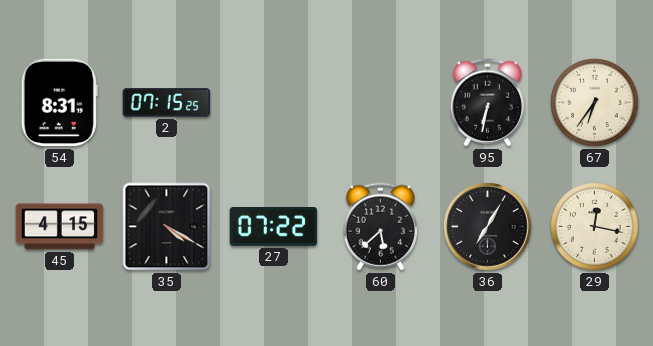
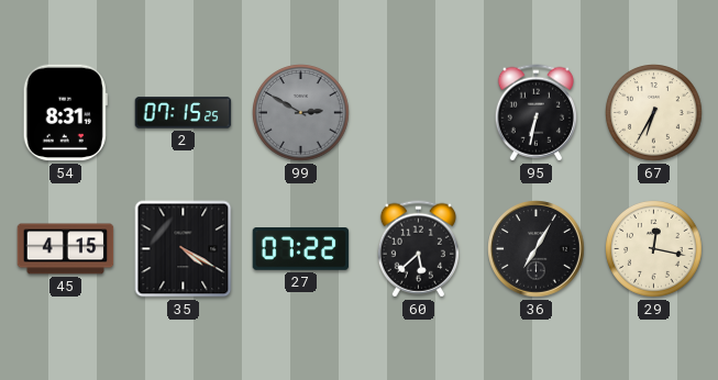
99: none -> 2:50
67: 6:36 -> 6:35
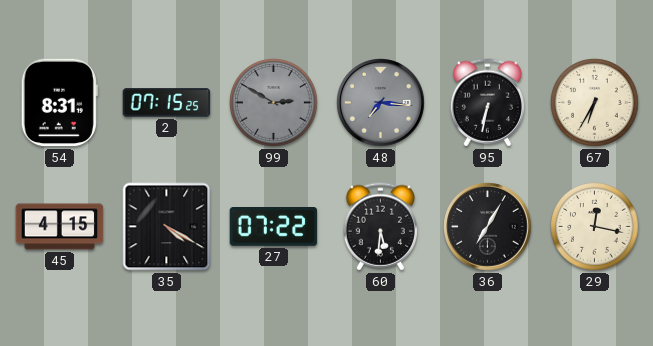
48: none -> 7:16
60: 5:38 -> 5:31
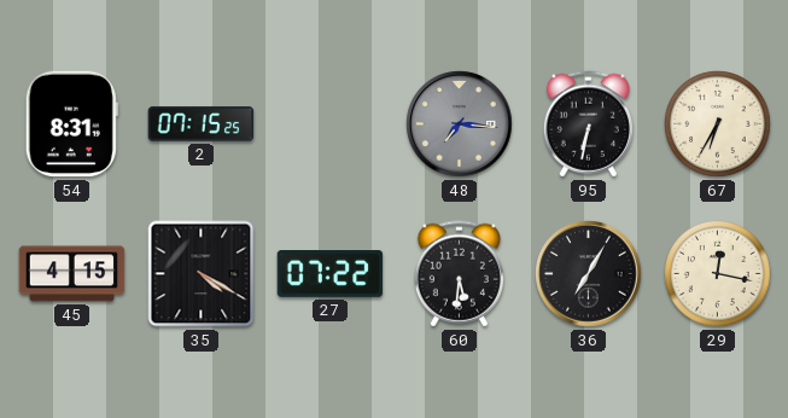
99: 2:50 -> none
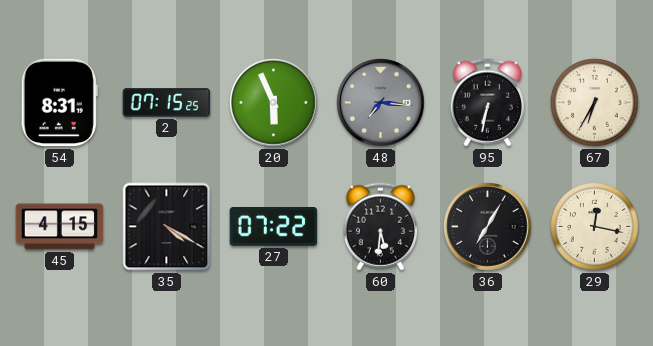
20: none -> 5:56
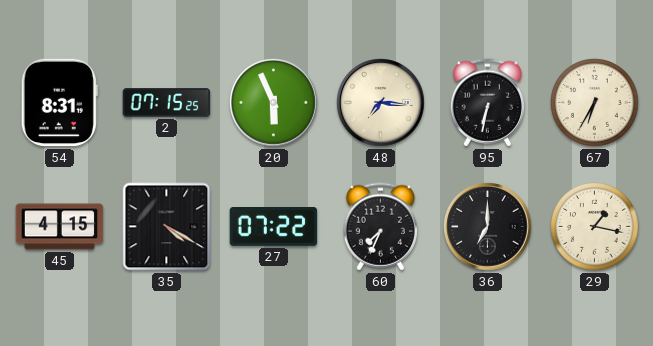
48 dial: grey -> cream
60: 5:31 -> 7:34
36: 7:05 -> 7:00
29: 12:17 -> 1:17
